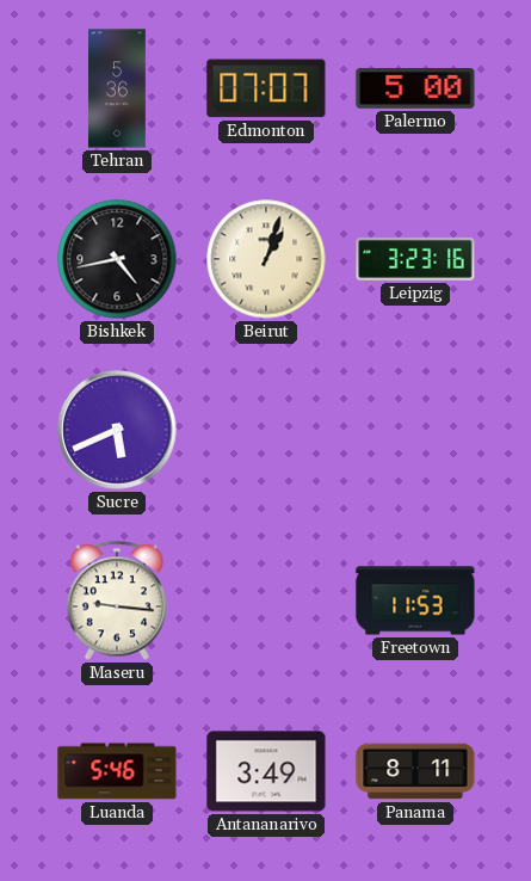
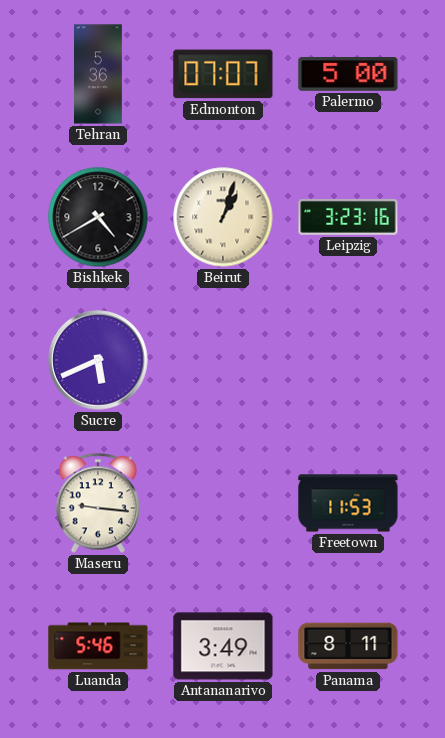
Bishkek: 4:43 -> 4:40
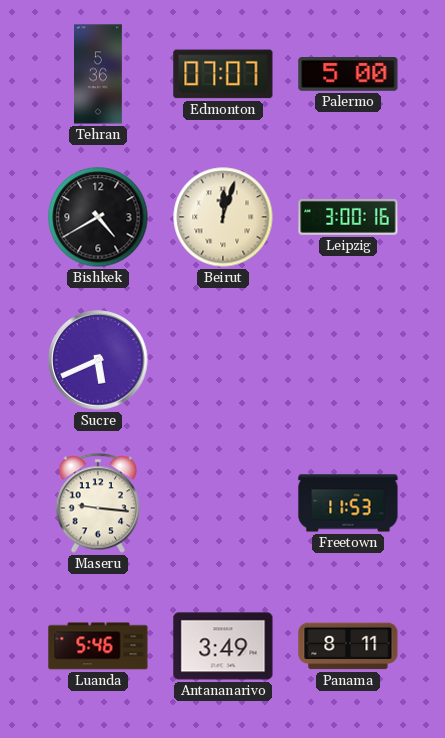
Beirut: 1:03 -> 12:03
Leipzig: 3:23 -> 3:00
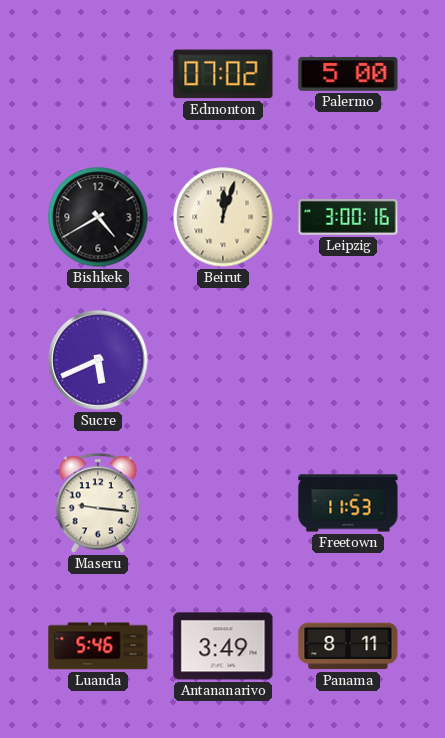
Tehran: 5:36 -> none
Edmonton: 07:07 -> 07:02
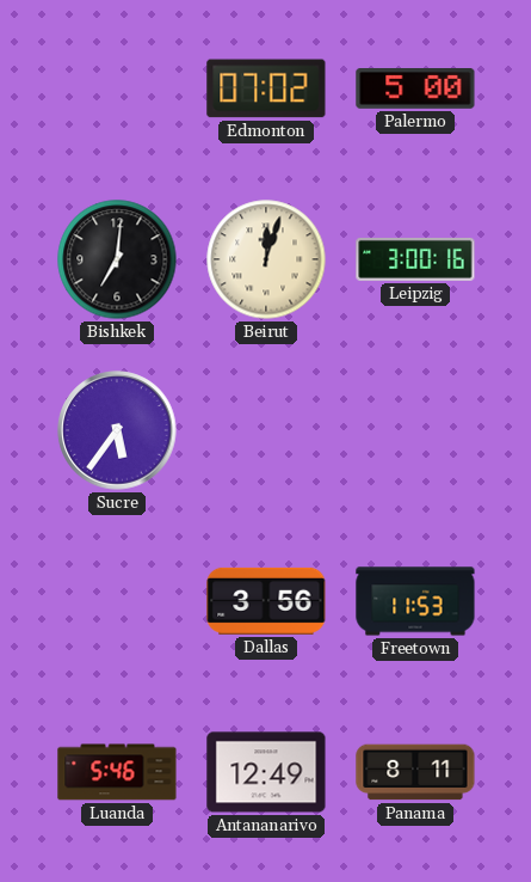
Bishkek: 4:40 -> 7:01
Sucre: 5:41 -> 5:36
Maseru: 9:16 -> none
Dallas: none -> 3:56
Antananarivo: 3:49 -> 12:49
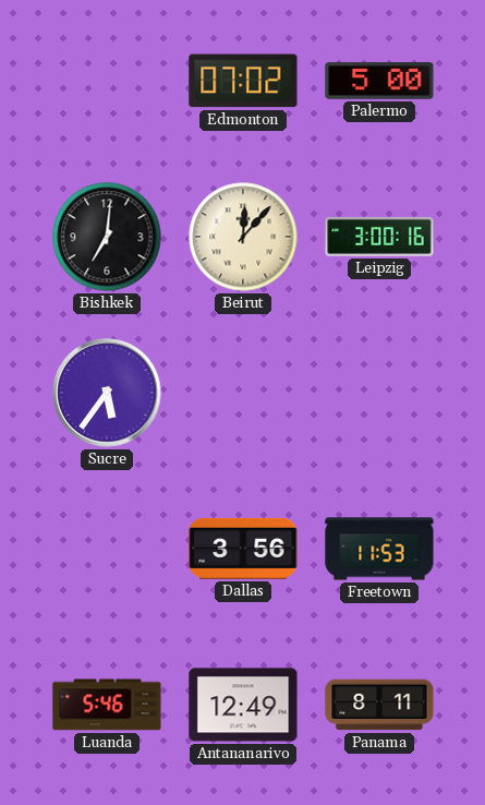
Beirut: 12:03 -> 12:07
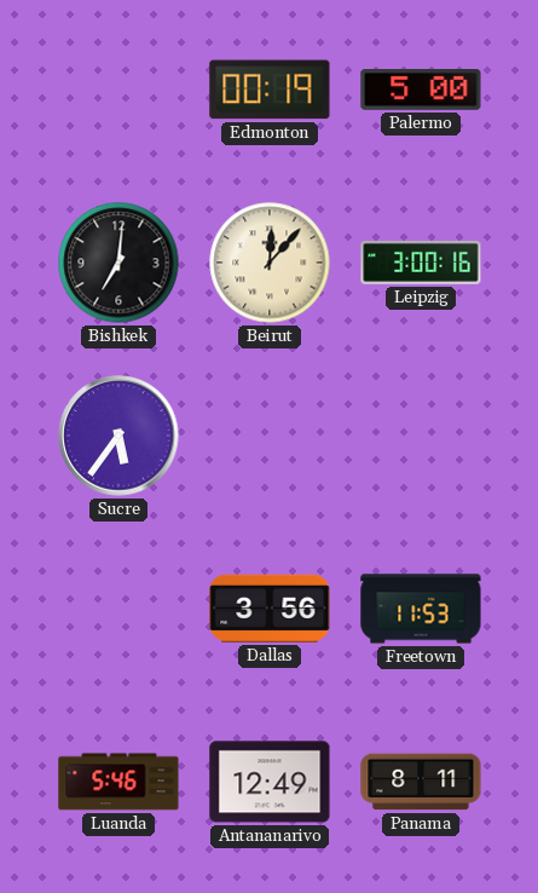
Edmonton: 07:02 -> 00:19
